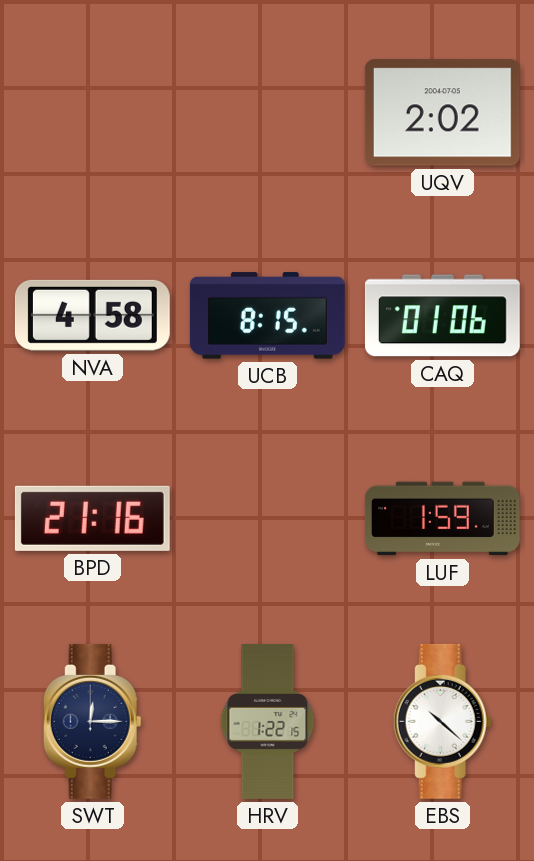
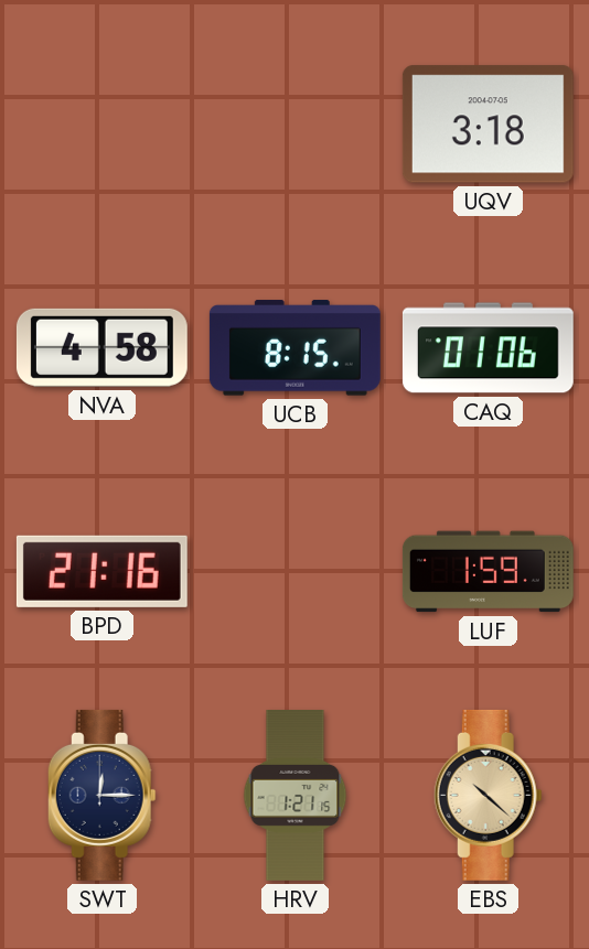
UQV: 2:02 -> 3:18
HRV: 1:22 -> 1:21
EBS dial: white -> champagne
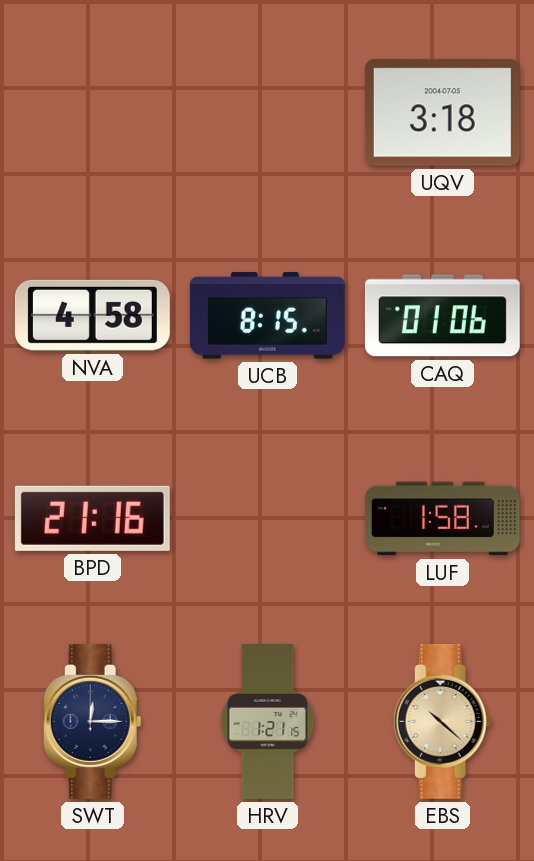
LUF: 1:59 -> 1:58
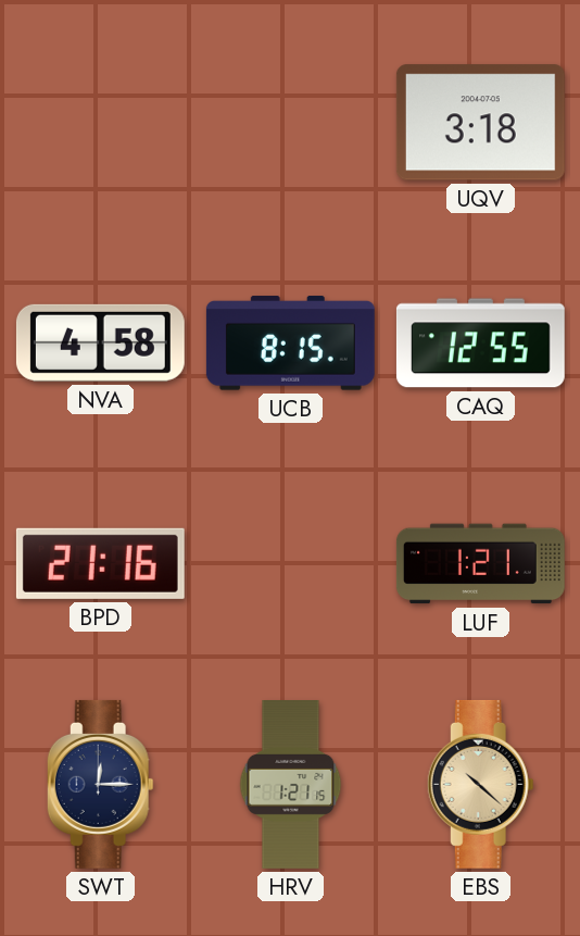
CAQ: 01:06 -> 12:55
LUF: 1:58 -> 1:21
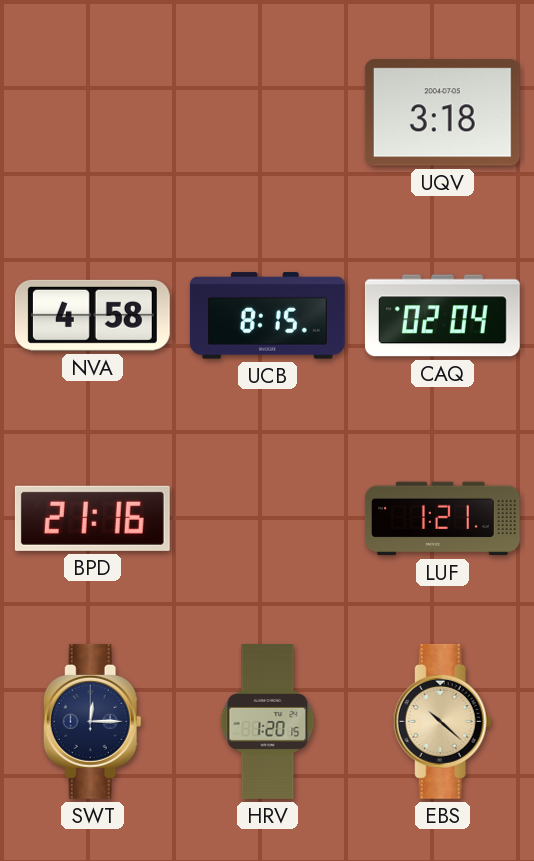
CAQ: 12:55 -> 02:04
HRV: 1:21 -> 1:20
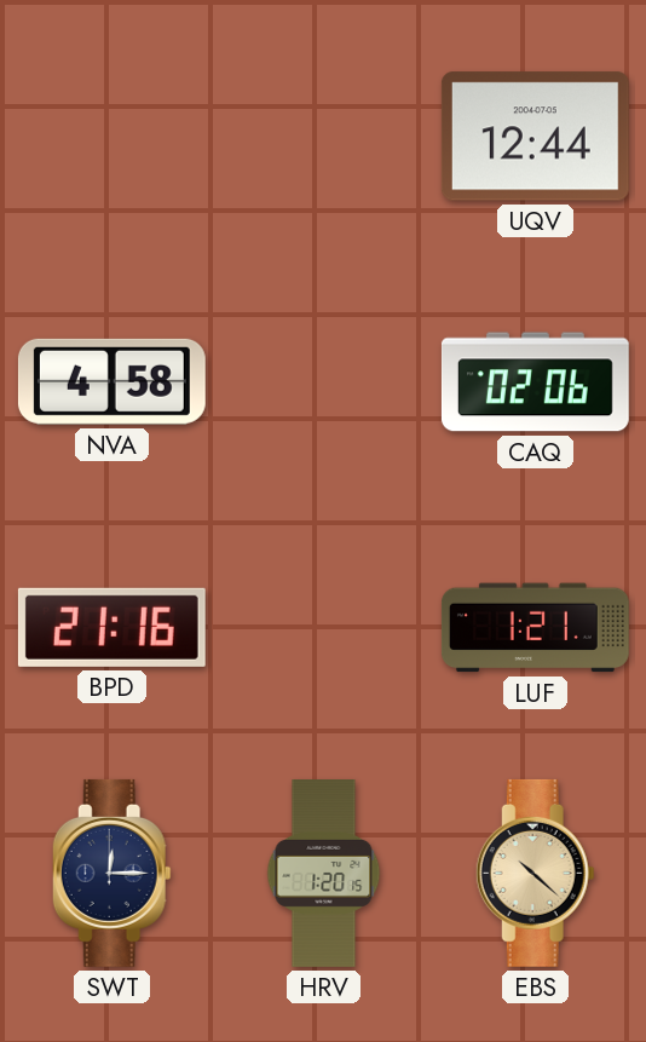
UQV: 3:18 -> 12:44
UCB: 8:15 -> none
CAQ: 02:04 -> 02:06
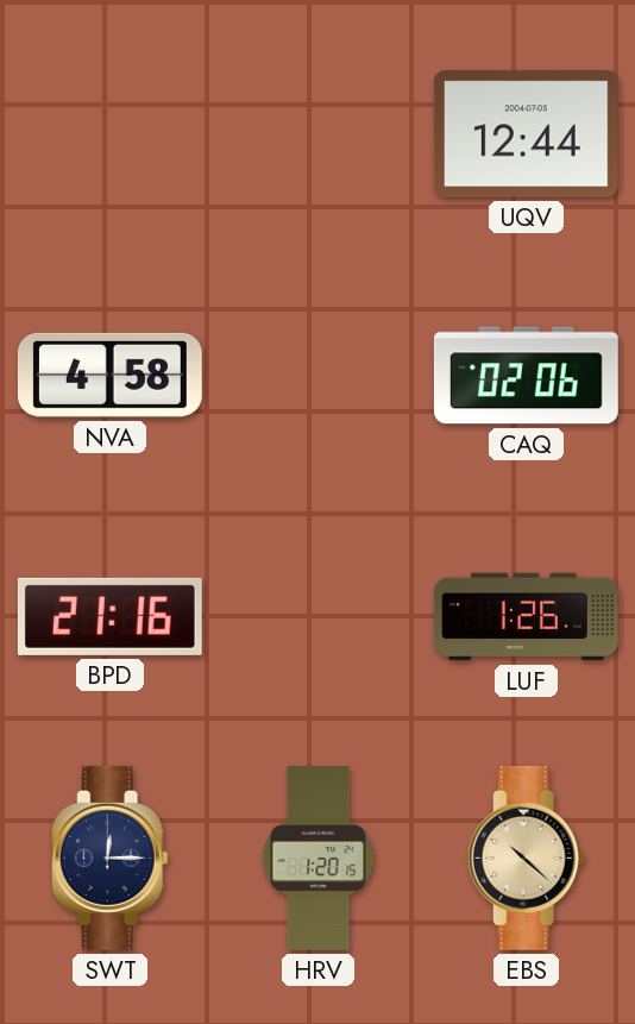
LUF: 1:21 -> 1:26
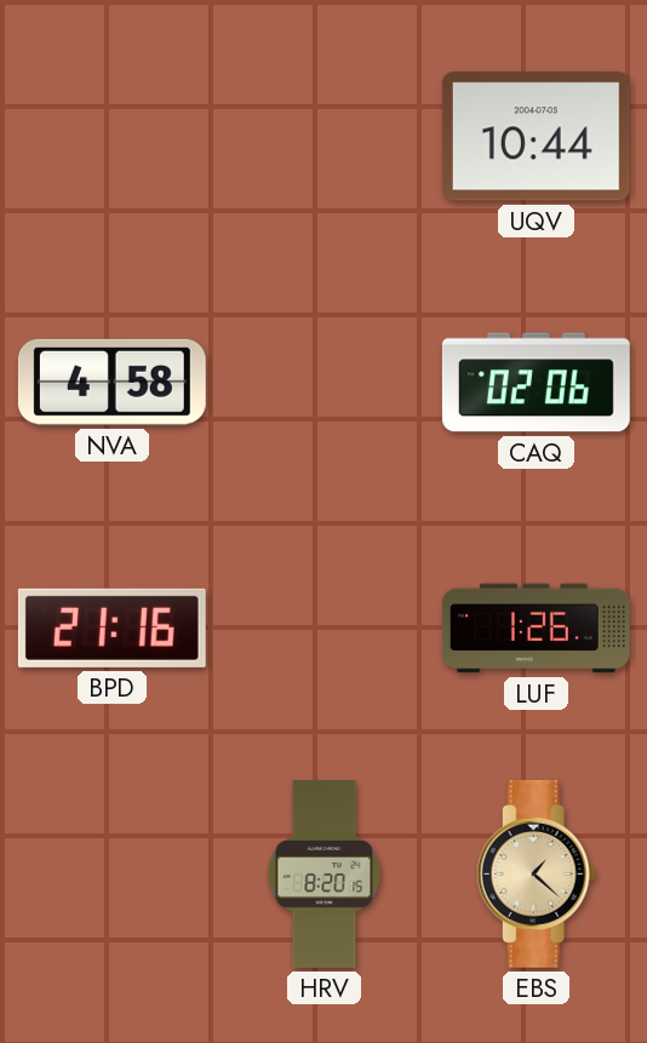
UQV: 12:44 -> 10:44
SWT: 12:15 -> none
HRV: 1:20 -> 8:20
EBS: 10:22 -> 1:22
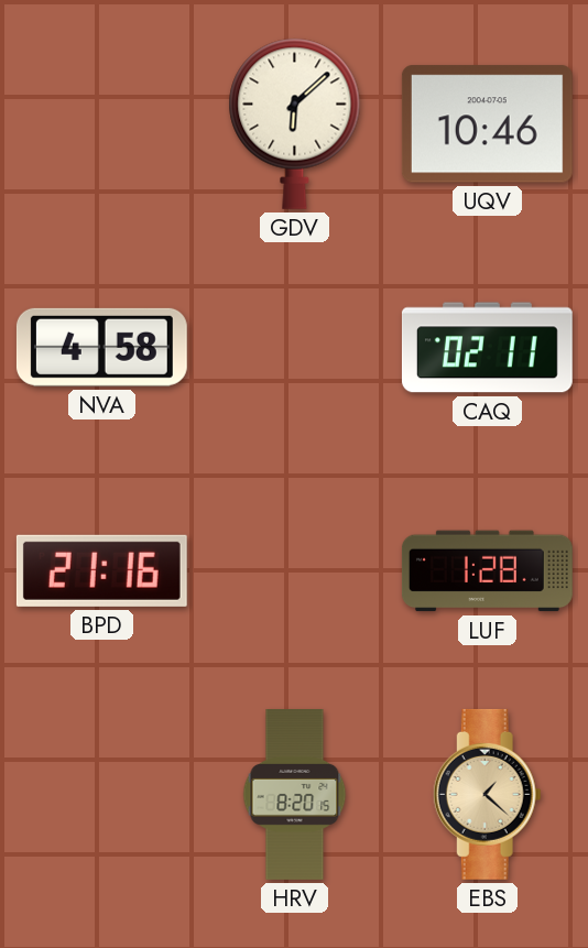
GDV: none -> 6:08
UQV: 10:44 -> 10:46
CAQ: 02:06 -> 02:11
LUF: 1:26 -> 1:28
